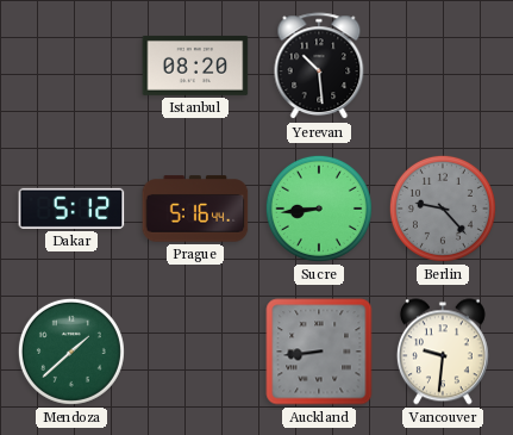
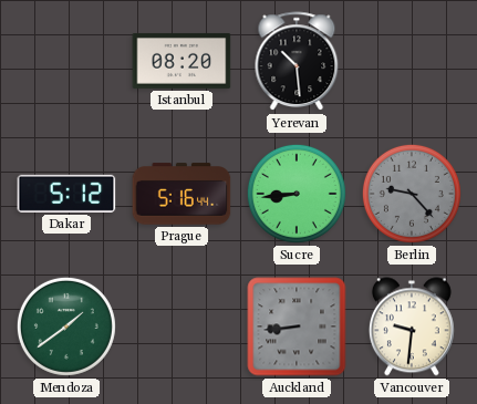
Mendoza: 1:38 -> 1:39
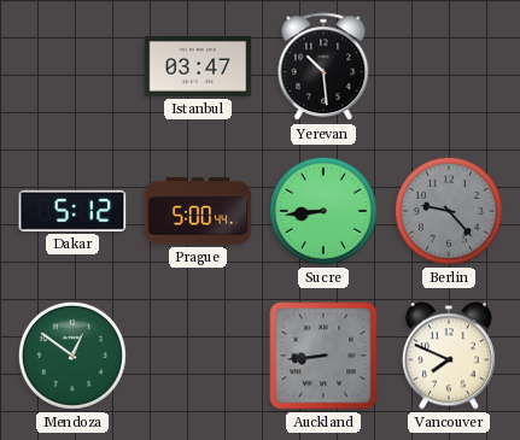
Istanbul: 08:20 -> 03:47
Prague: 5:16 -> 5:00
Mendoza: 1:39 -> 12:51
Vancouver: 9:31 -> 7:49
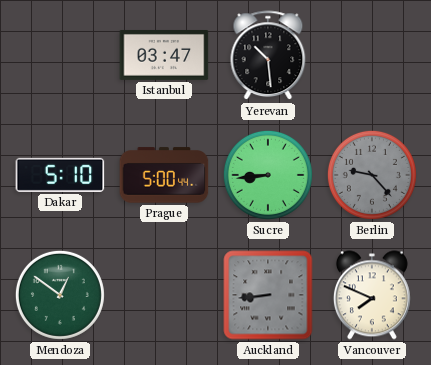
Dakar: 5:12 -> 5:10
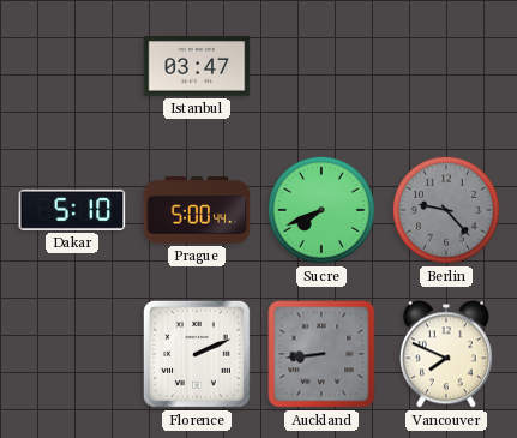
Yerevan: 10:29 -> none
Sucre: 8:44 -> 7:41
Mendoza: 12:51 -> none
Florence: none -> 2:11
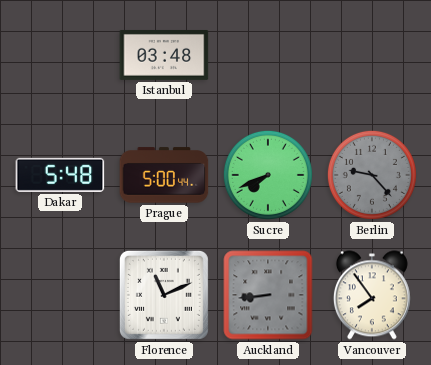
Istanbul: 03:47 -> 03:48
Dakar: 5:10 -> 5:48
Florence: 2:11 -> 11:11
Vancouver: 7:49 -> 7:54
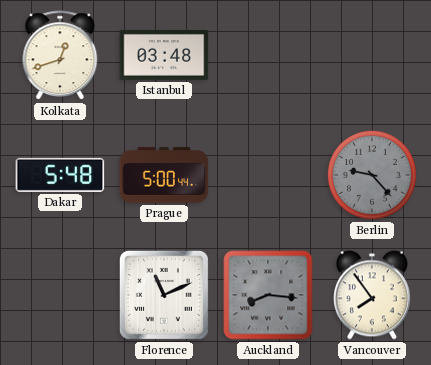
Kolkata: none -> 12:42
Sucre: 7:41 -> none
Auckland: 8:44 -> 8:16
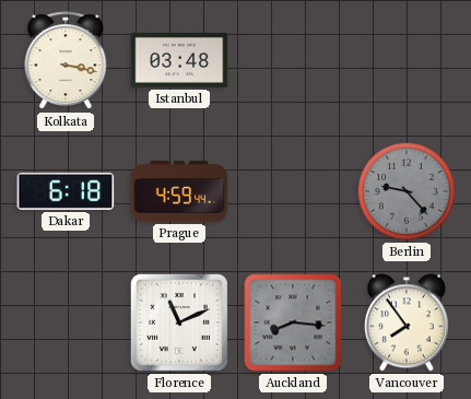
Kolkata: 12:42 -> 3:17
Dakar: 5:48 -> 6:18
Prague: 5:00 -> 4:59
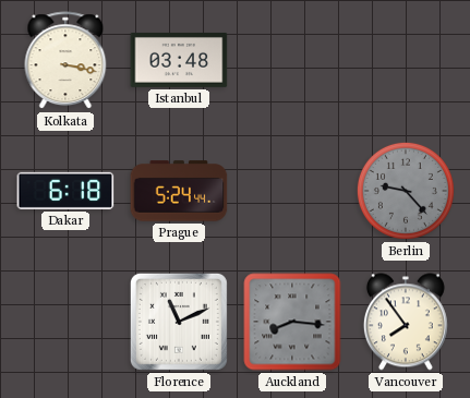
Prague: 4:59 -> 5:24
